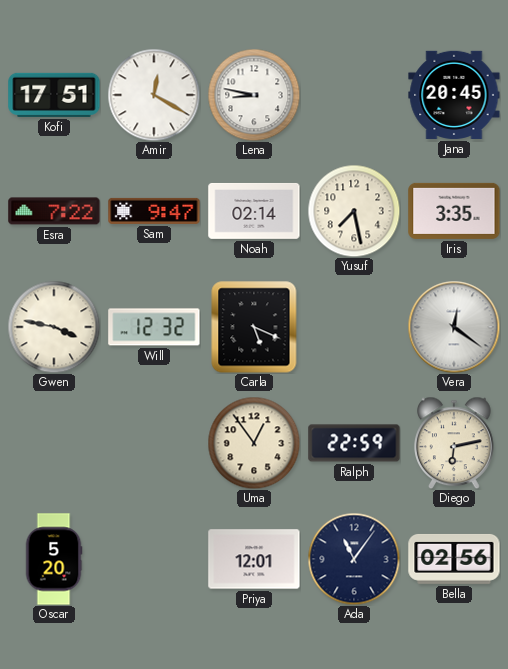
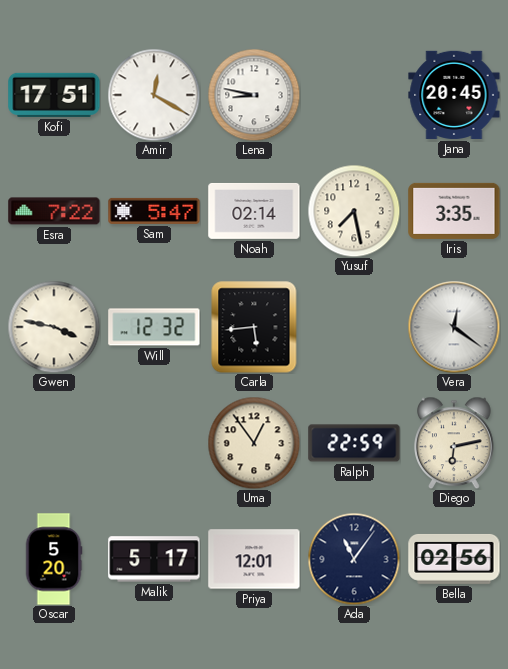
Sam: 9:47 -> 5:47
Carla: 5:19 -> 5:44
Malik: none -> 5:17
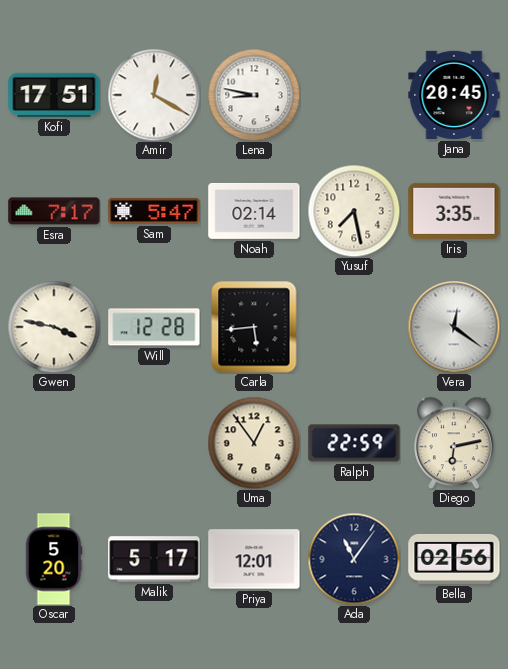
Esra: 7:22 -> 7:17
Will: 12:32 -> 12:28
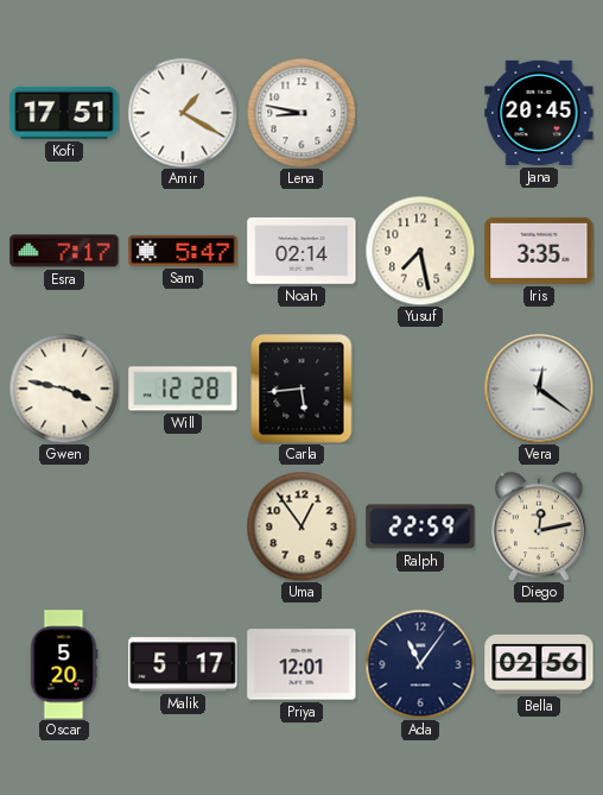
Amir: 12:20 -> 1:20
Diego: 6:13 -> 12:13
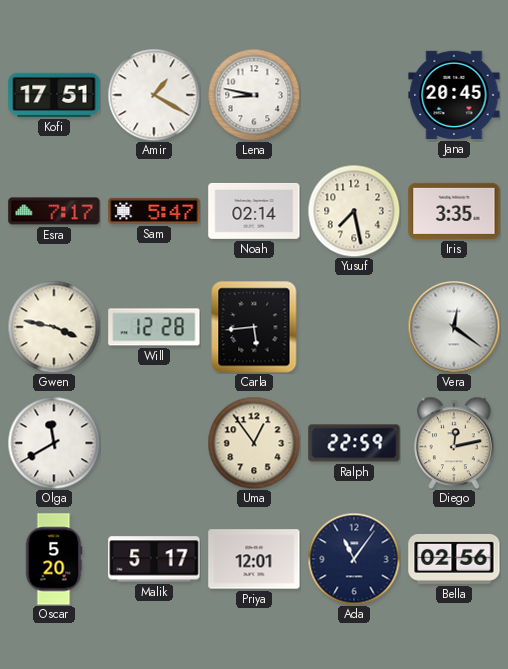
Olga: none -> 11:40
